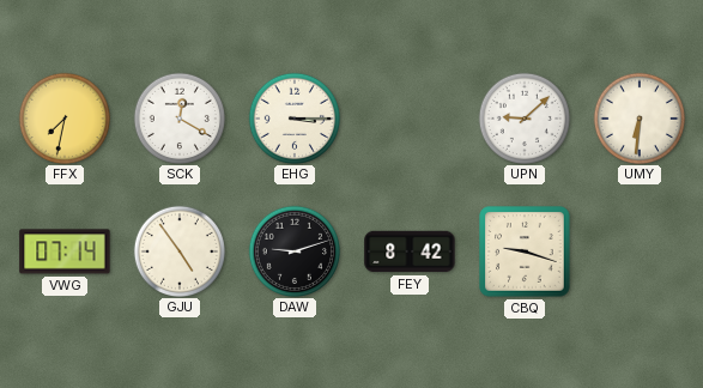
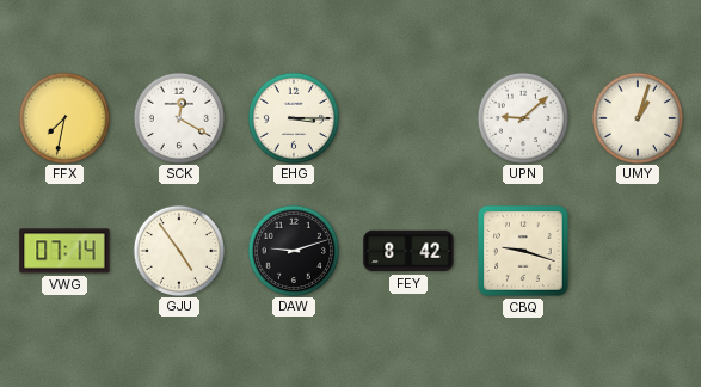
UMY: 6:31 -> 1:03
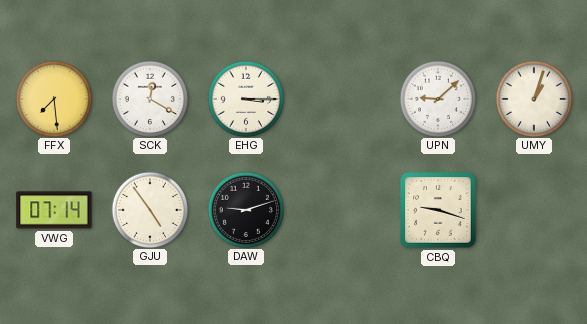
FFX: 7:32 -> 7:29
FEY: 8:42 -> none
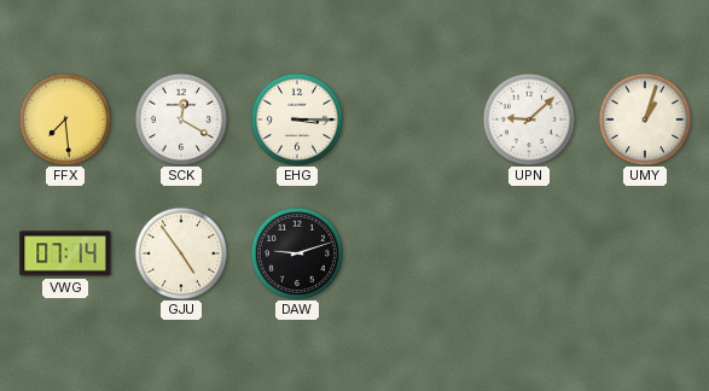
CBQ: 9:18 -> none
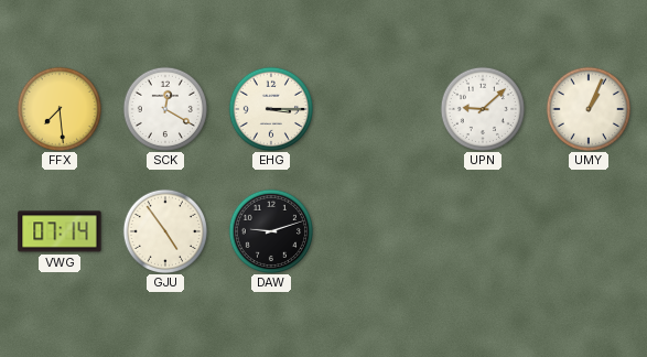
UMY: 1:03 -> 1:04
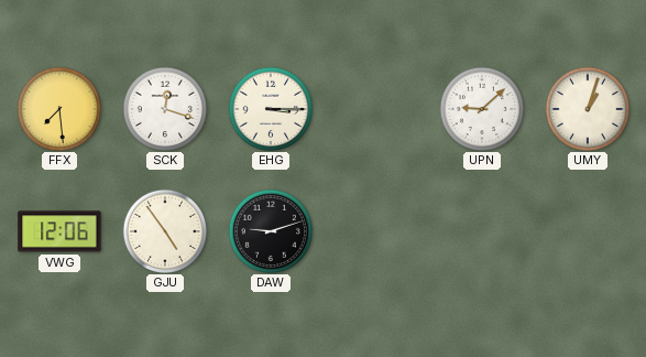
SCK: 12:20 -> 12:18
UMY: 1:04 -> 1:03
VWG: 07:14 -> 12:06
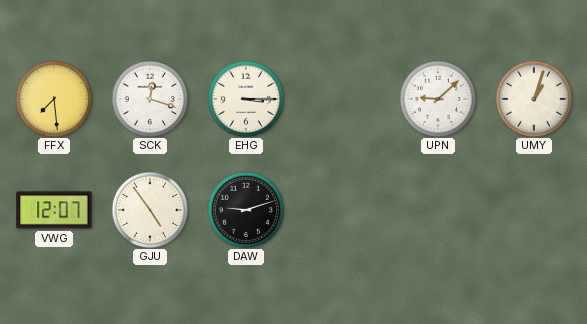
VWG: 12:06 -> 12:07
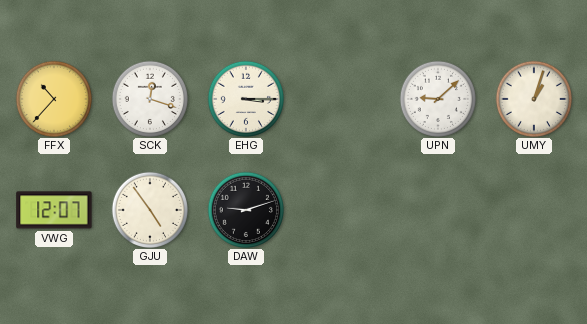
FFX: 7:29 -> 10:37
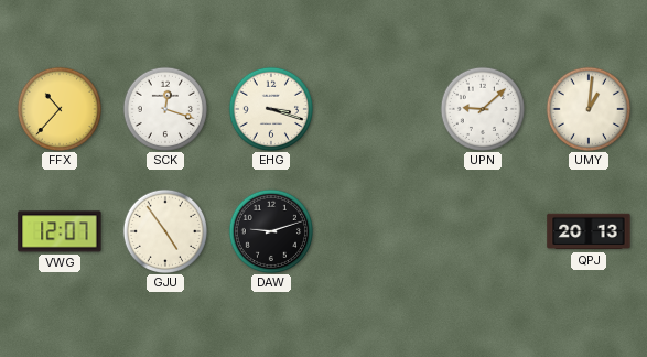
EHG: 3:15 -> 3:18
UMY: 1:03 -> 1:01
QPJ: none -> 20:13
